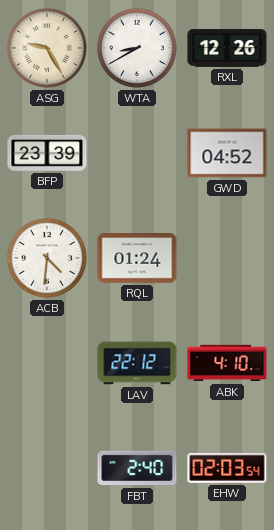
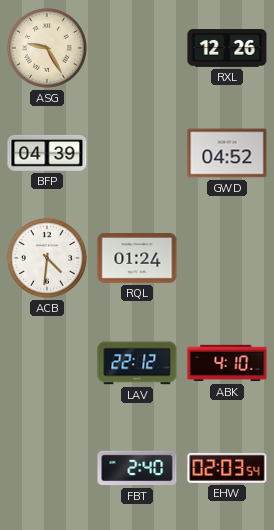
WTA: 8:40 -> none
BFP: 23:39 -> 04:39
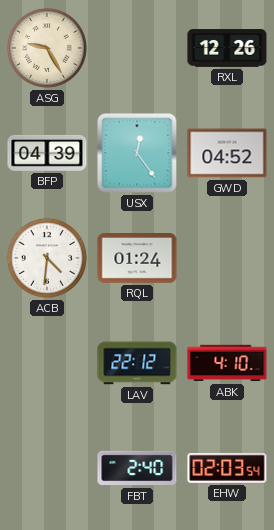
USX: none -> 12:24
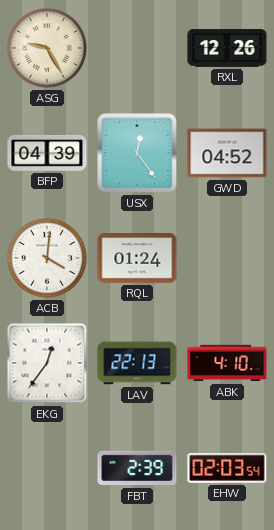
ACB: 4:31 -> 4:01
EKG: none -> 12:36
LAV: 22:12 -> 22:13
FBT: 2:40 -> 2:39
